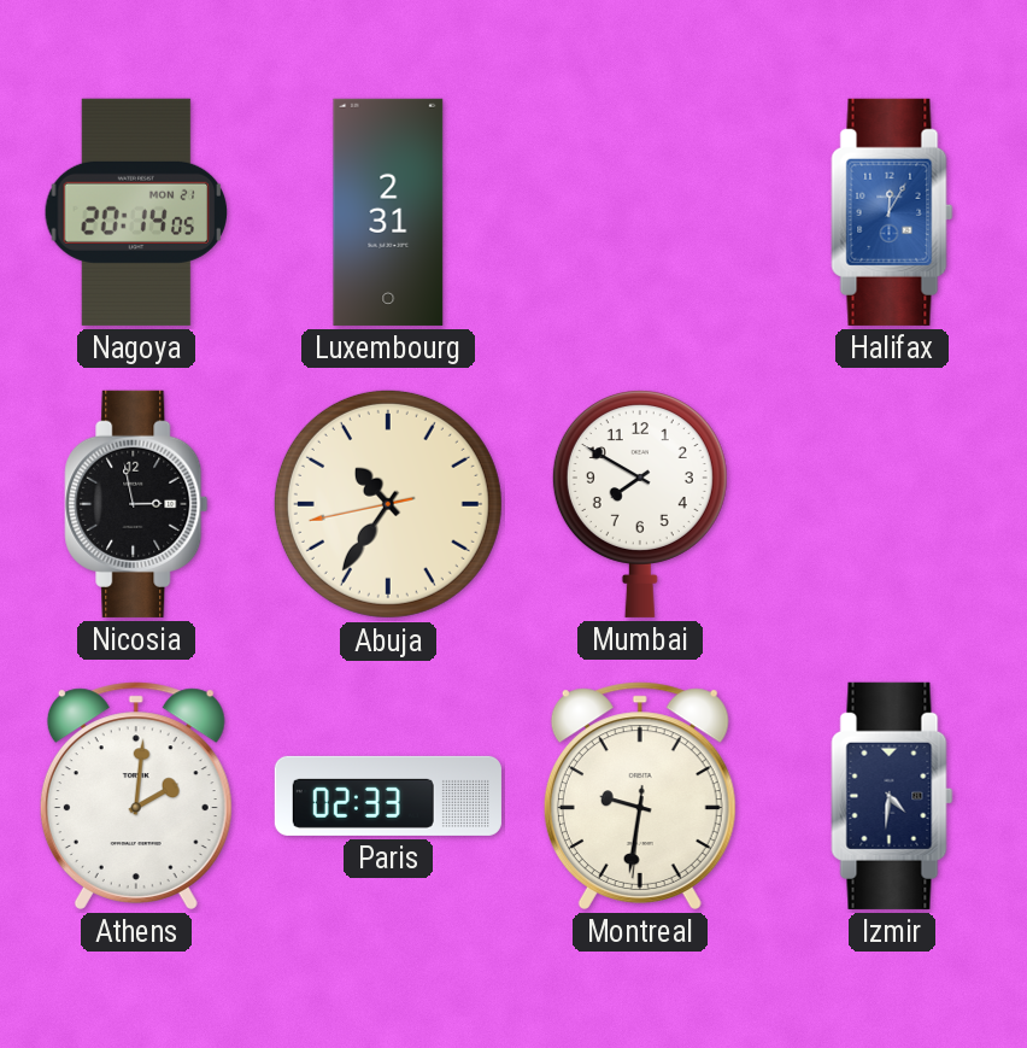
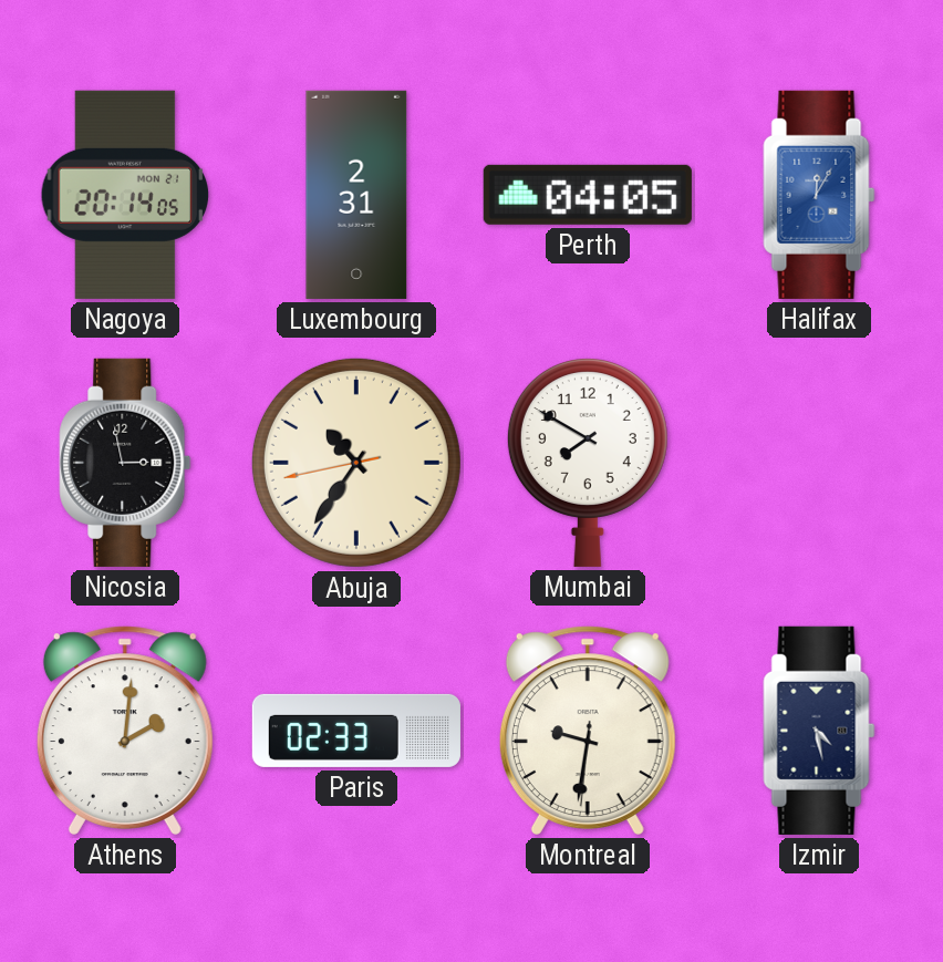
Perth: none -> 04:05
Izmir: 4:31 -> 4:28
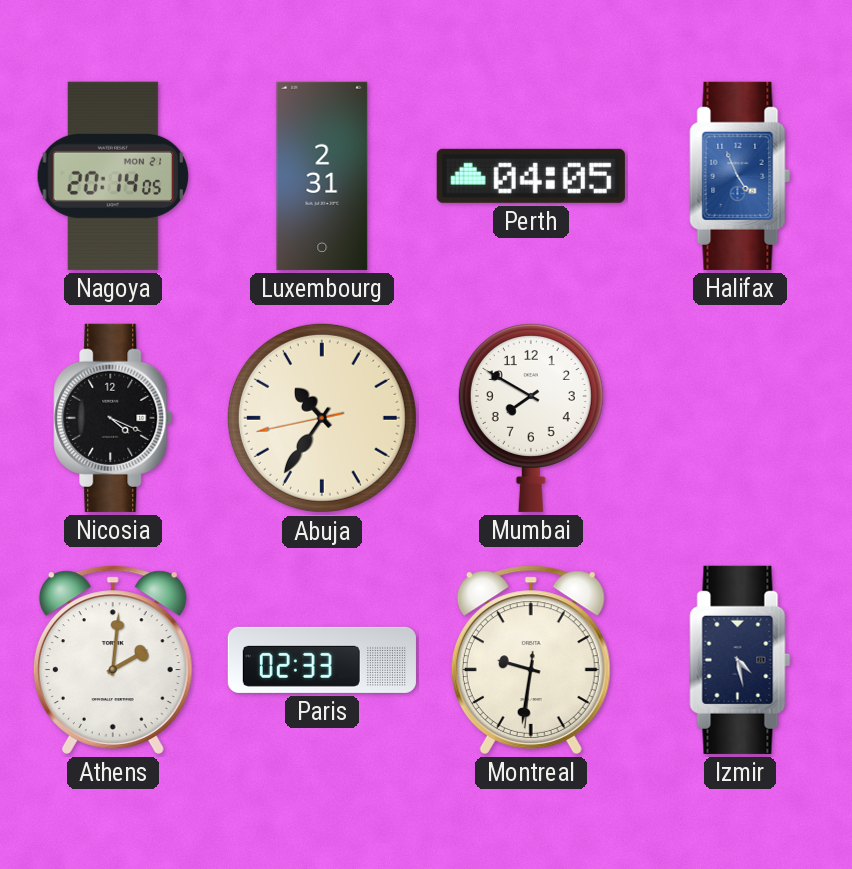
Halifax: 12:05 -> 4:56
Nicosia: 2:58 -> 4:19
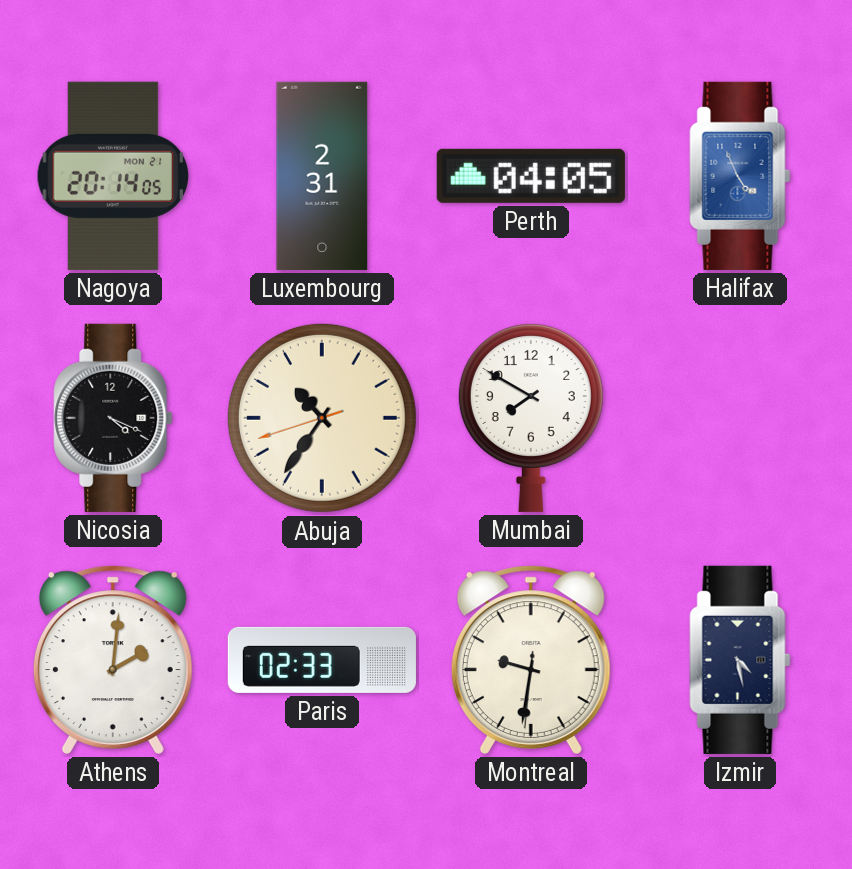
Abuja: 10:35:43 -> 10:35:42
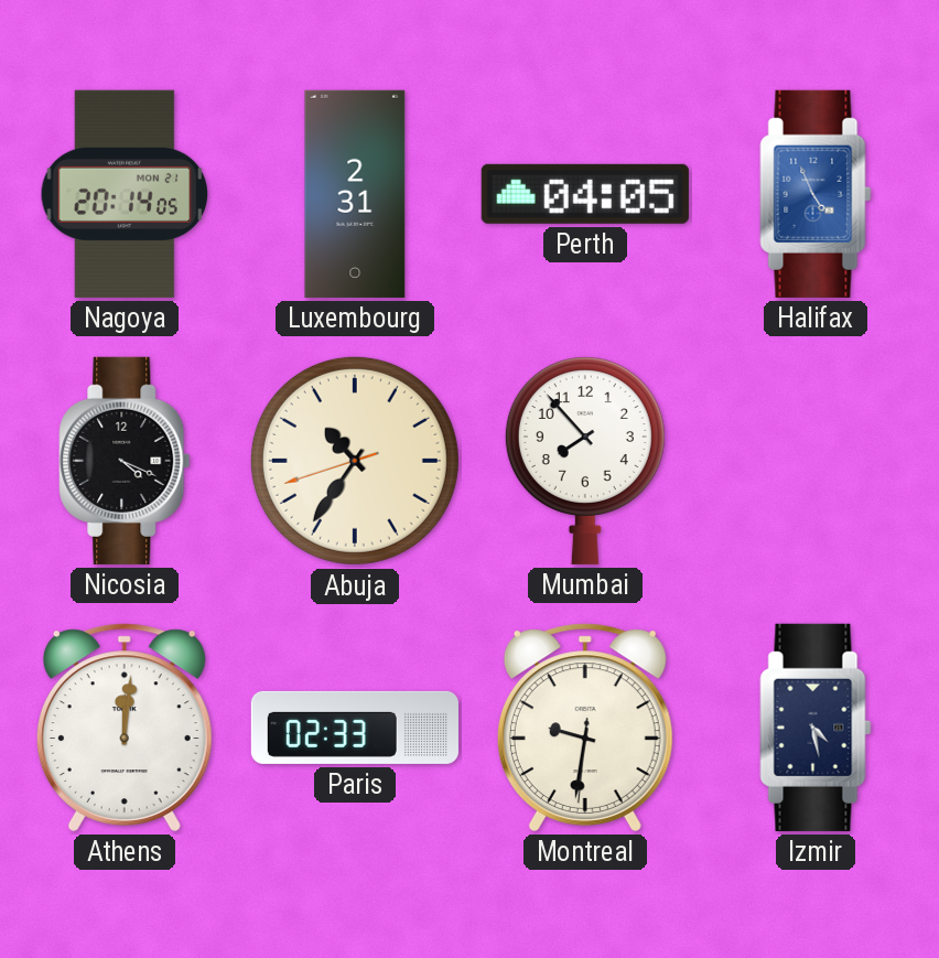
Mumbai: 7:50 -> 7:53
Athens: 2:01 -> 12:01
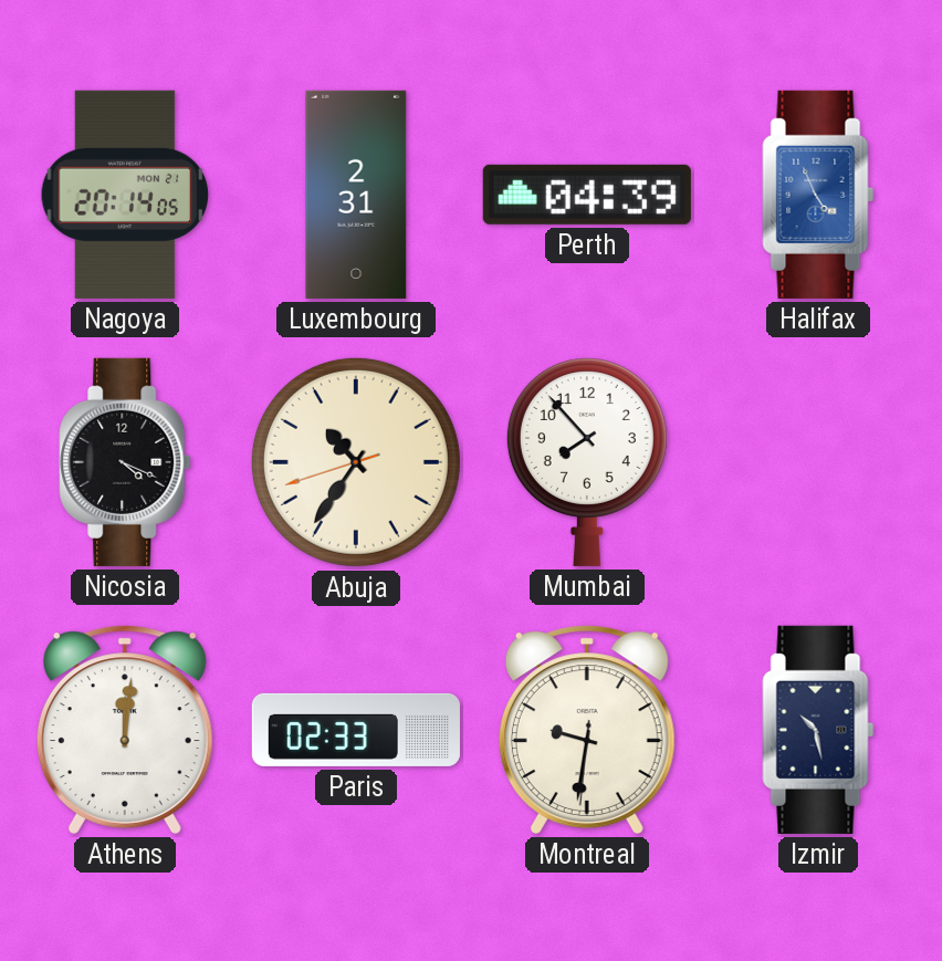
Perth: 04:05 -> 04:39
Izmir: 4:28 -> 10:28
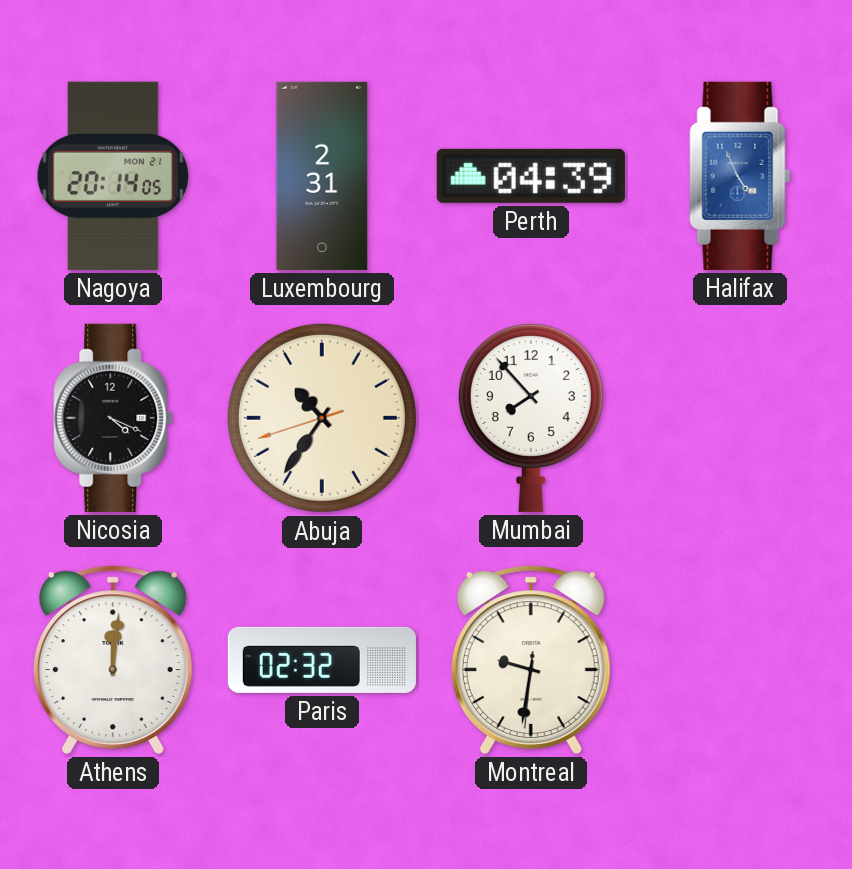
Paris: 02:33 -> 02:32
Izmir: 10:28 -> none
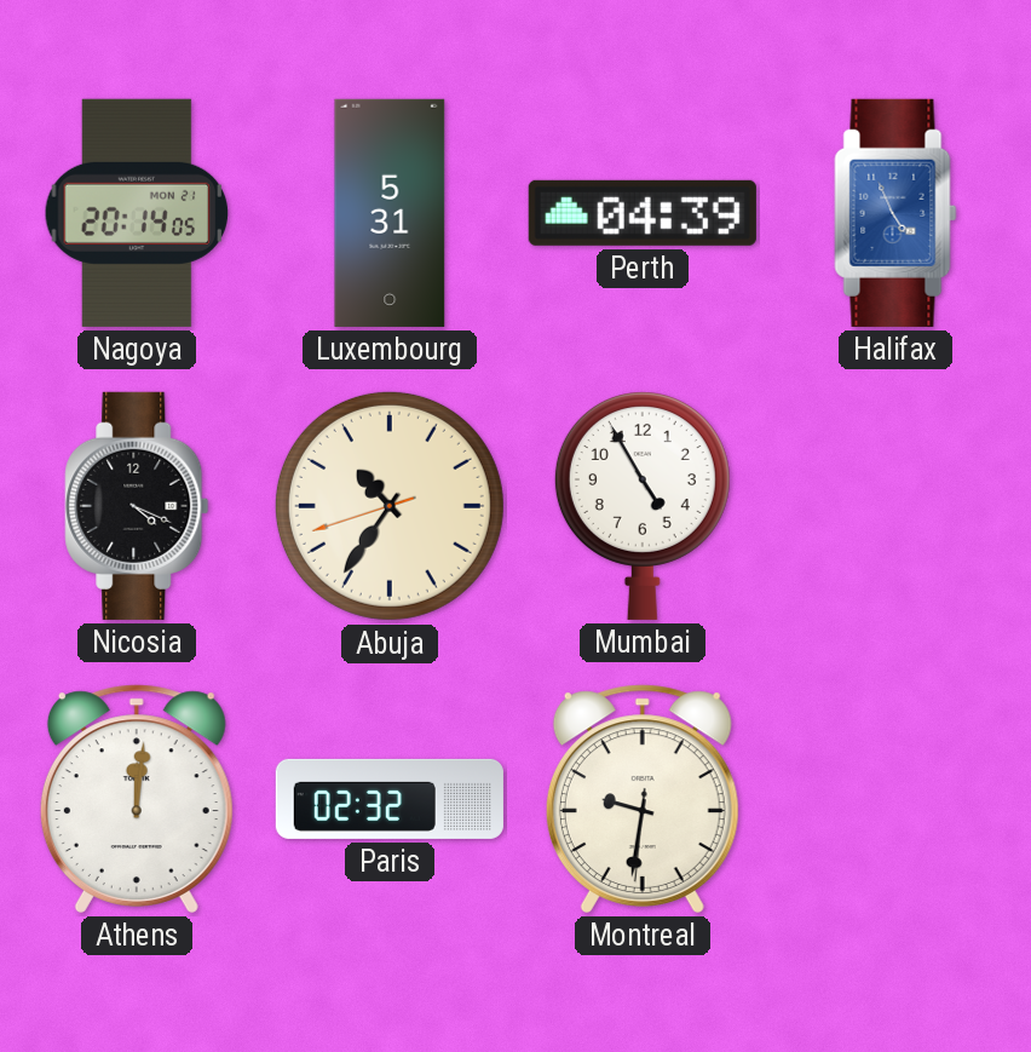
Luxembourg: 2:31 -> 5:31
Mumbai: 7:53 -> 4:55
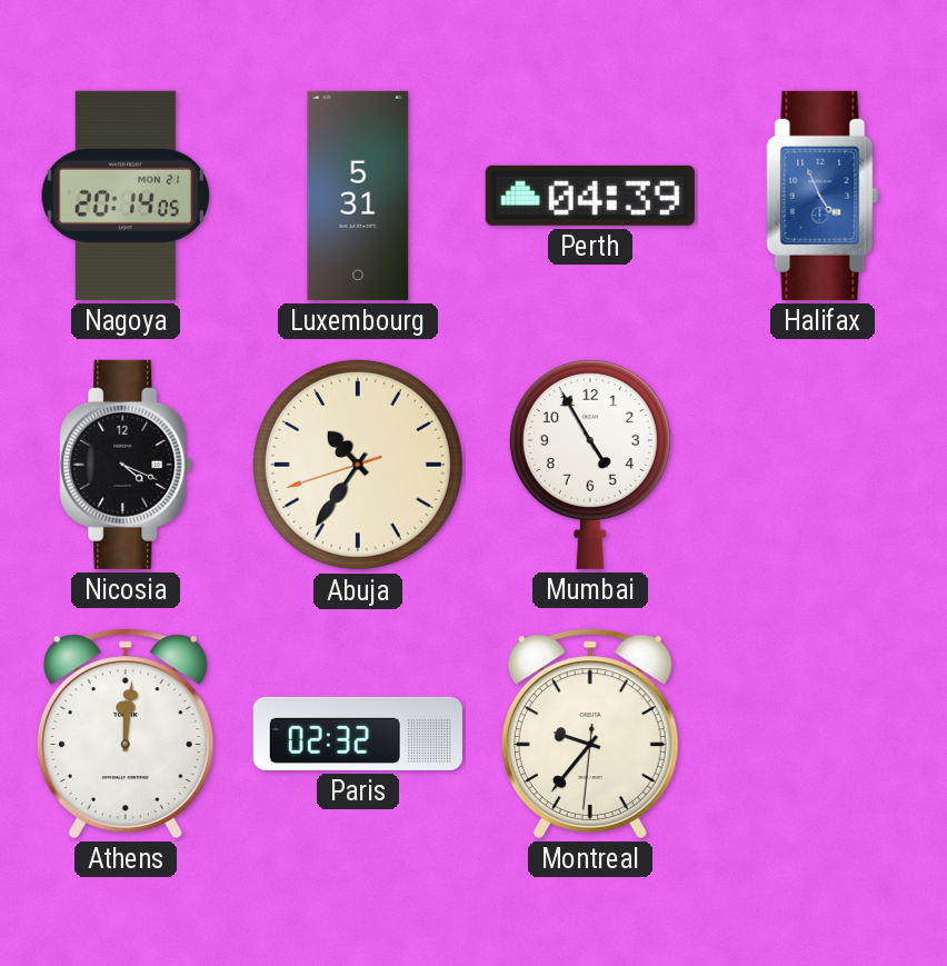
Montreal: 9:31 -> 9:36
